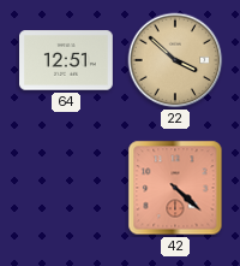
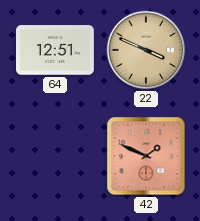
22: 3:52 -> 3:49
42: 4:22 -> 1:49
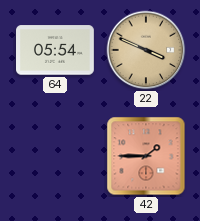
64: 12:51 -> 05:54
42: 1:49 -> 1:45
